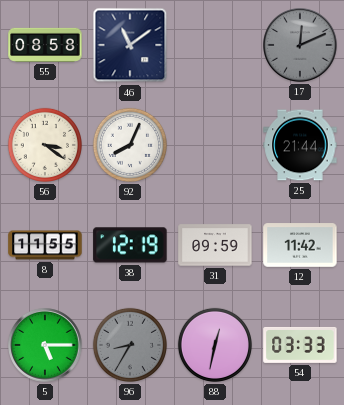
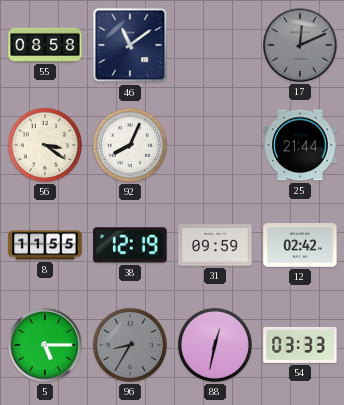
12: 11:42 -> 02:42
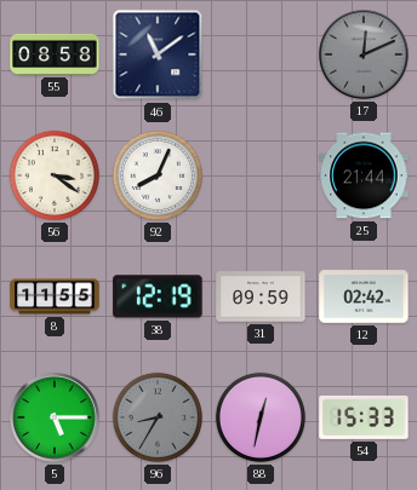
54: 03:33 -> 15:33
